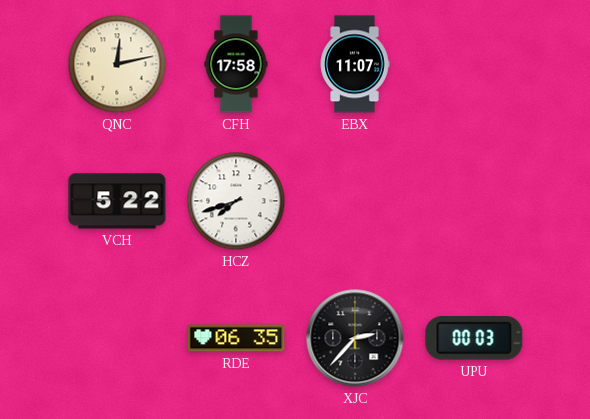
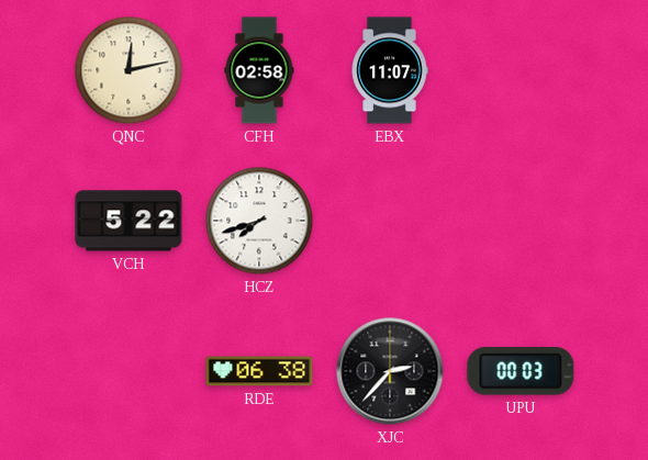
CFH: 17:58 -> 02:58
RDE: 06:35 -> 06:38
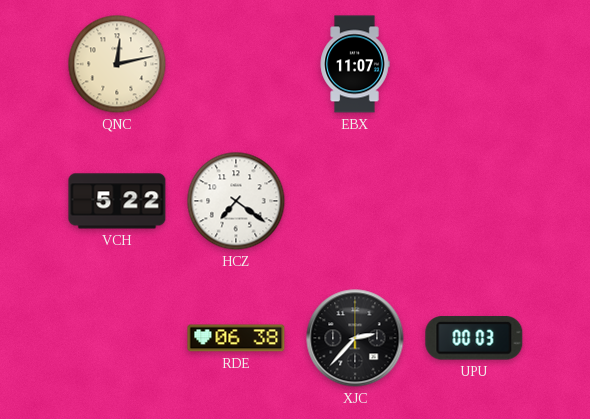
CFH: 02:58 -> none
HCZ: 7:42 -> 7:21
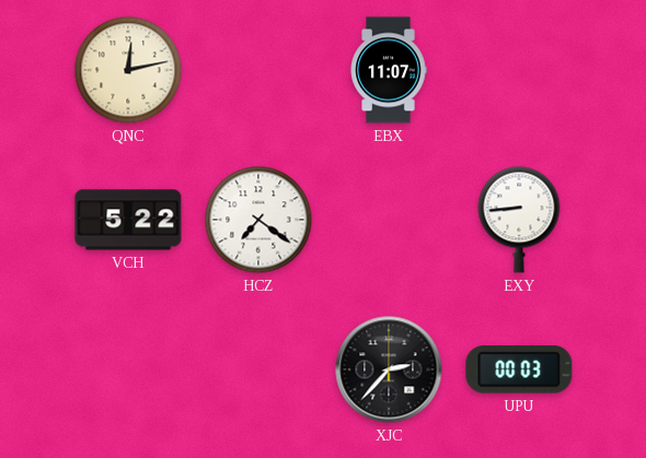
EXY: none -> 8:44
RDE: 06:38 -> none
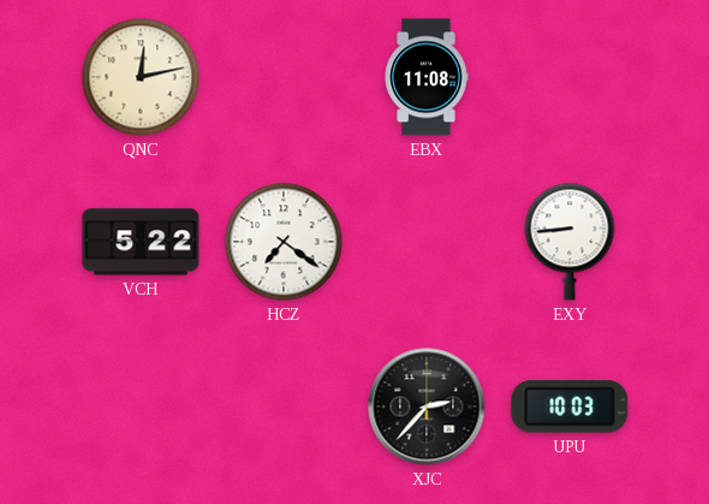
EBX: 11:07 -> 11:08
UPU: 00:03 -> 10:03
